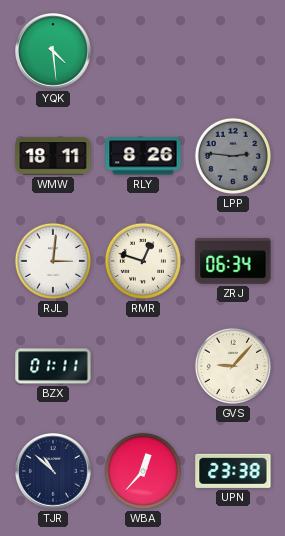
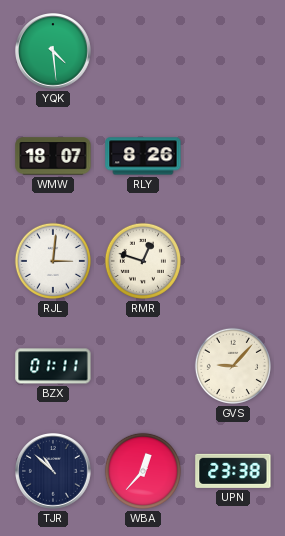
WMW: 18:11 -> 18:07
LPP: 2:46 -> none
ZRJ: 06:34 -> none
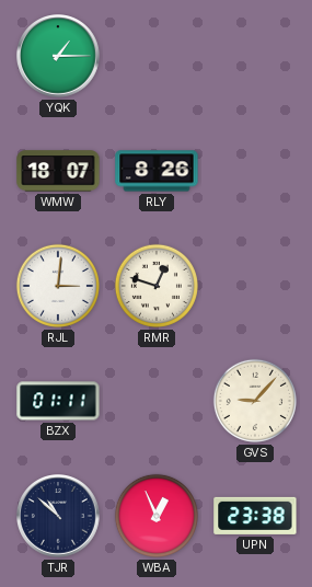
YQK: 4:29 -> 1:15
WBA: 12:37 -> 12:56
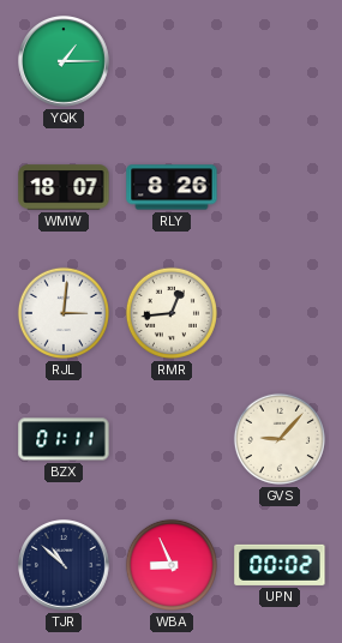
RMR: 12:48 -> 12:44
WBA: 12:56 -> 8:56
UPN: 23:38 -> 00:02
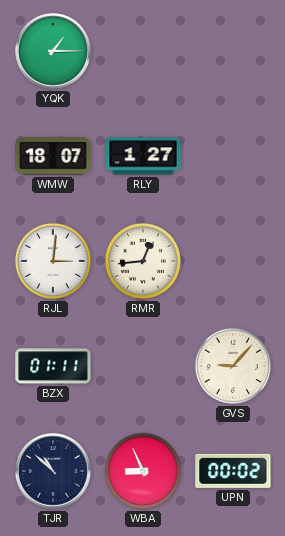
RLY: 8:26 -> 1:27
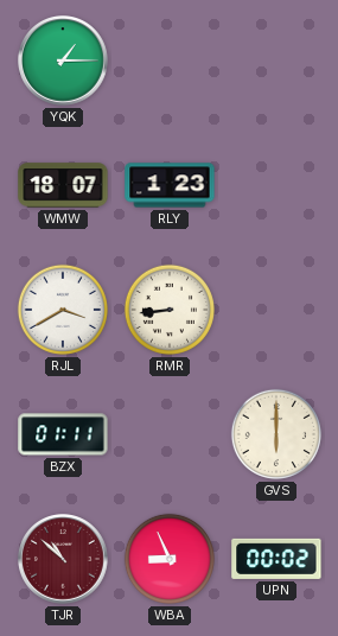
RLY: 1:27 -> 1:23
RJL: 3:01 -> 3:40
RMR: 12:44 -> 8:44
GVS: 9:07 -> 6:00
TJR dial: navy -> burgundy
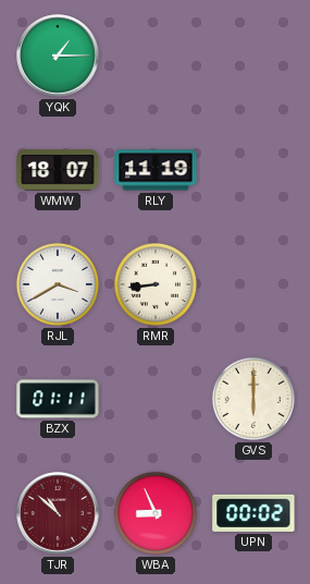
RLY: 1:23 -> 11:19
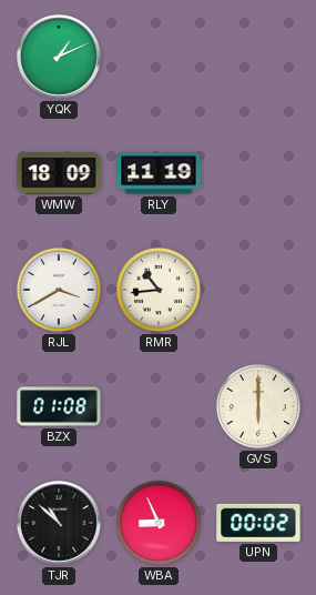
YQK: 1:15 -> 1:11
WMW: 18:07 -> 18:09
RMR: 8:44 -> 10:44
BZX: 01:11 -> 01:08
TJR dial: burgundy -> black
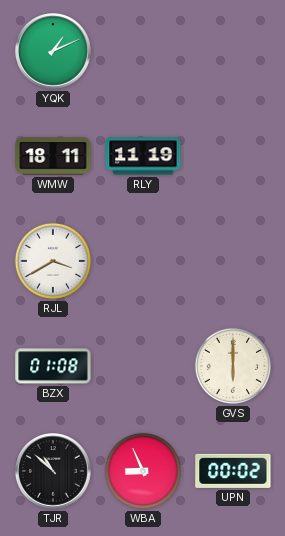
WMW: 18:09 -> 18:11
RMR: 10:44 -> none
